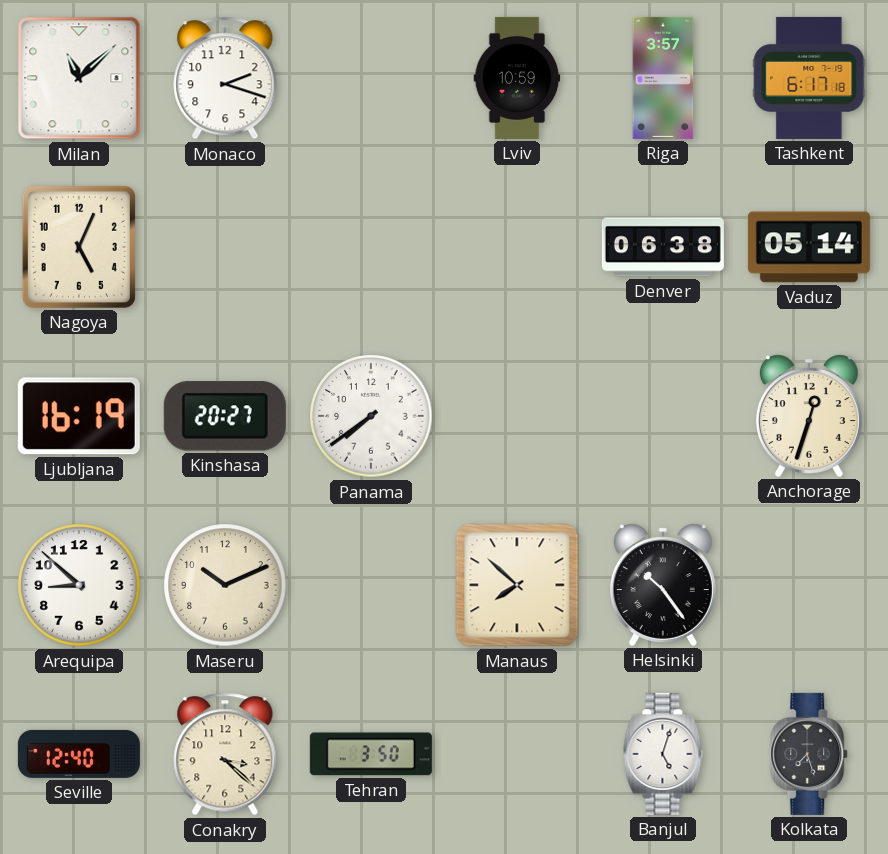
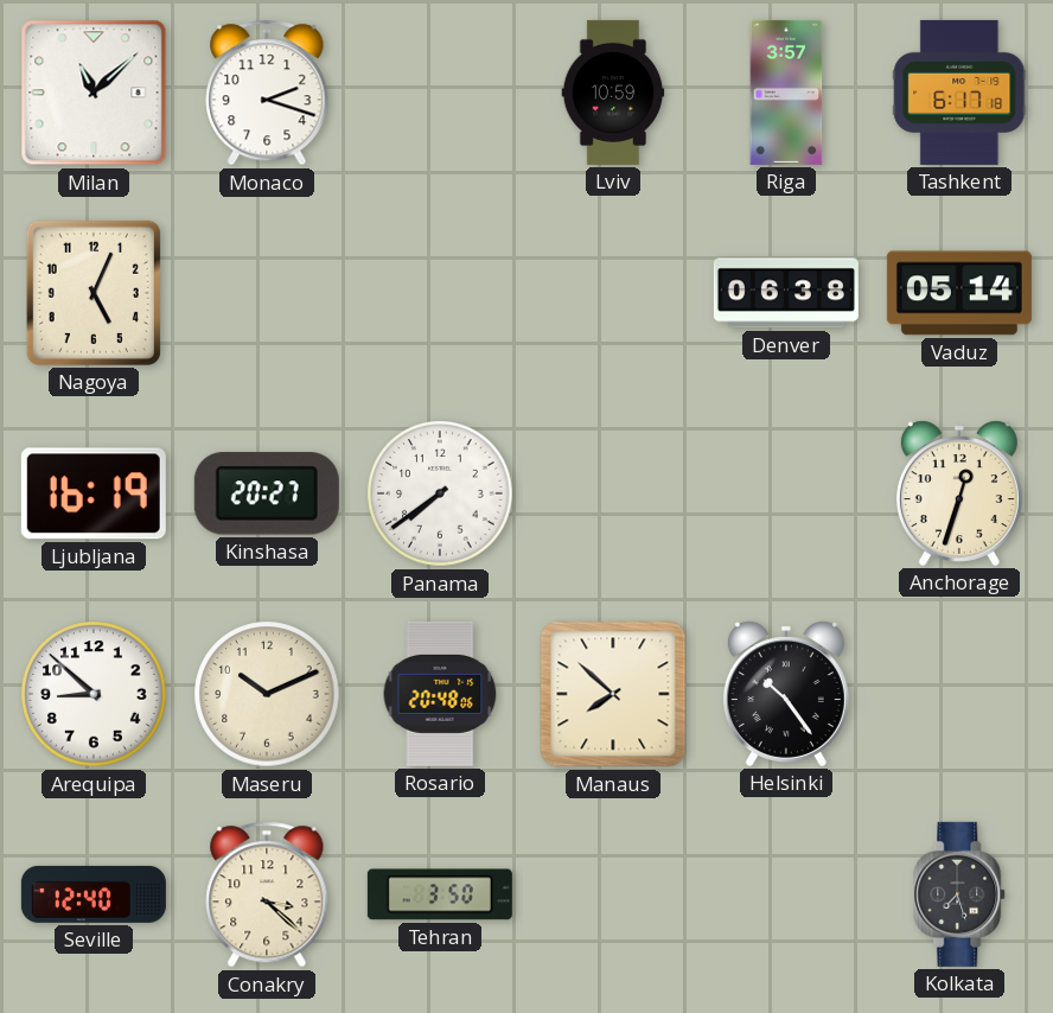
Rosario: none -> 20:48
Banjul: 5:03 -> none
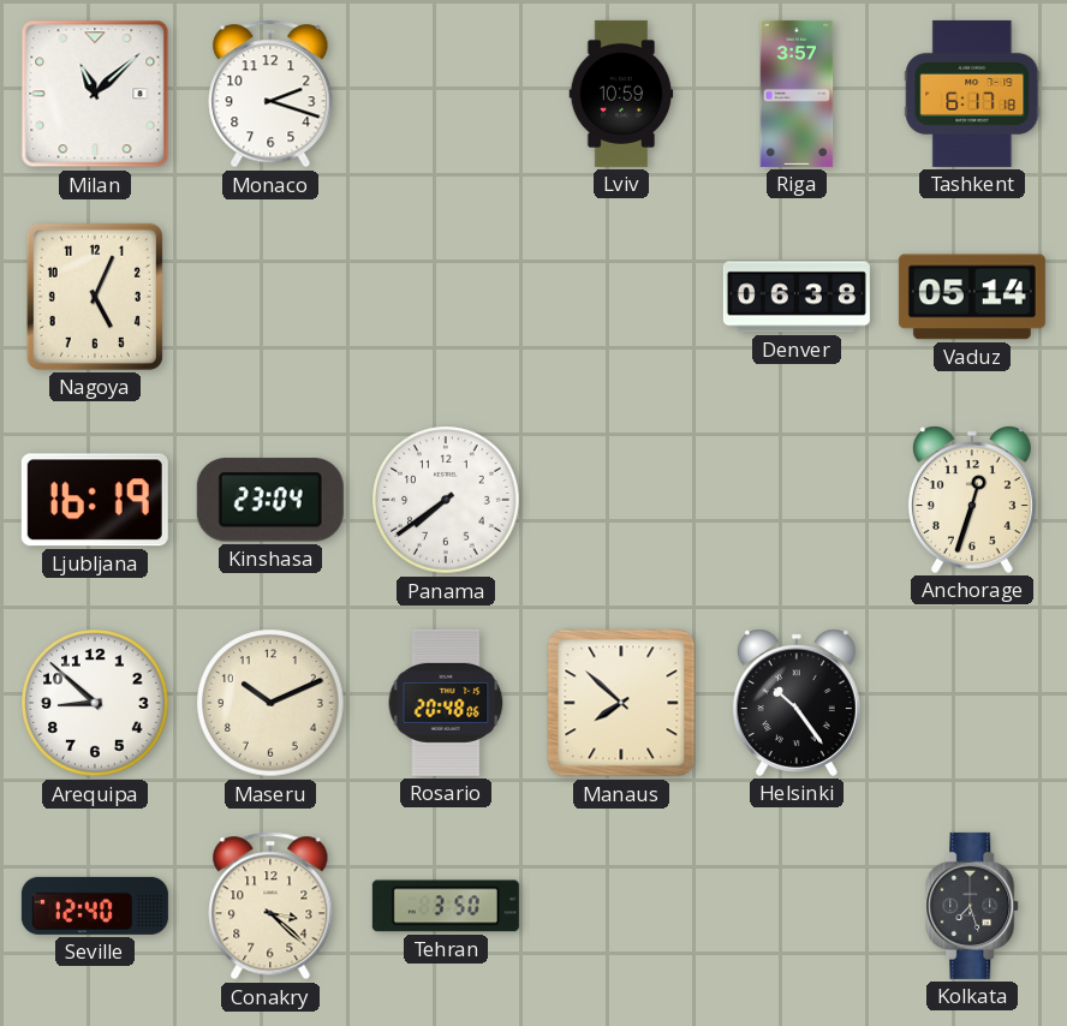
Kinshasa: 20:27 -> 23:04
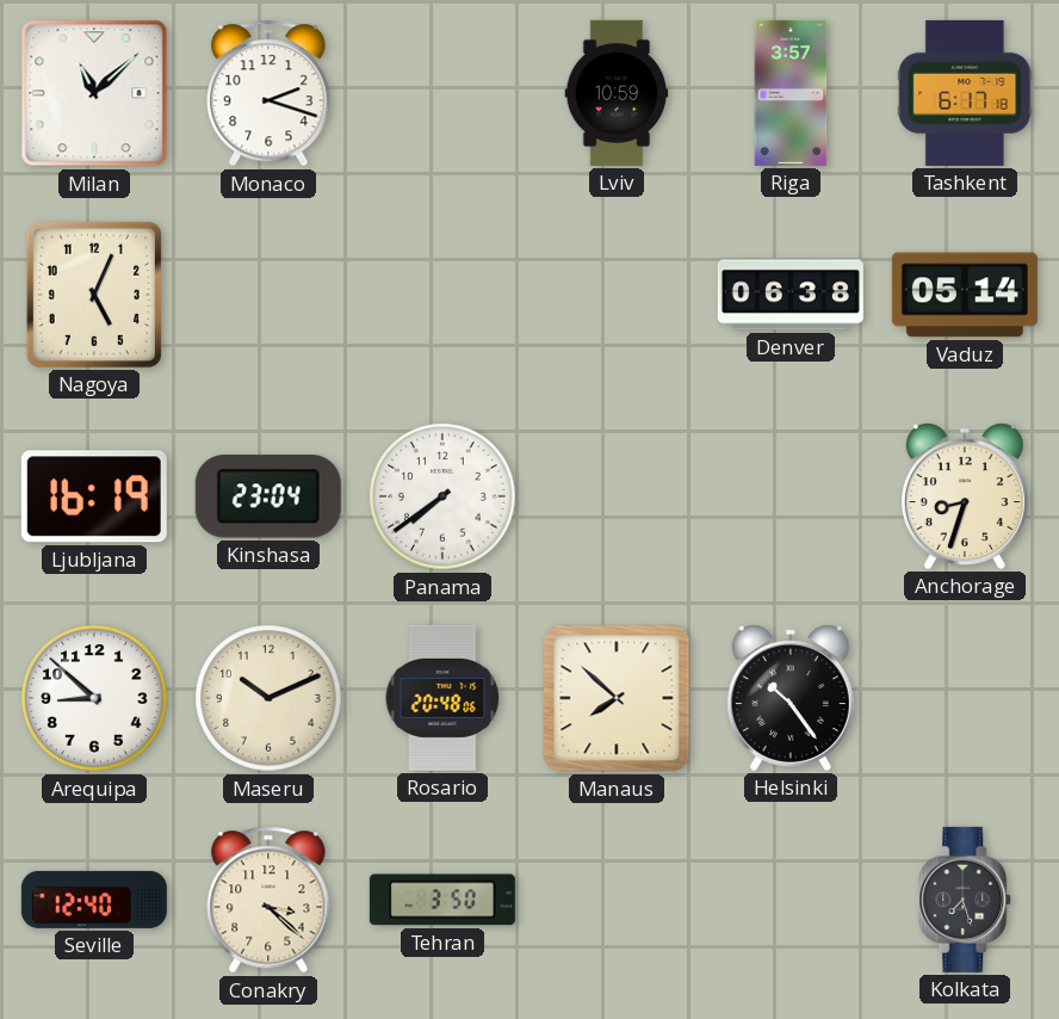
Anchorage: 12:33 -> 8:33
